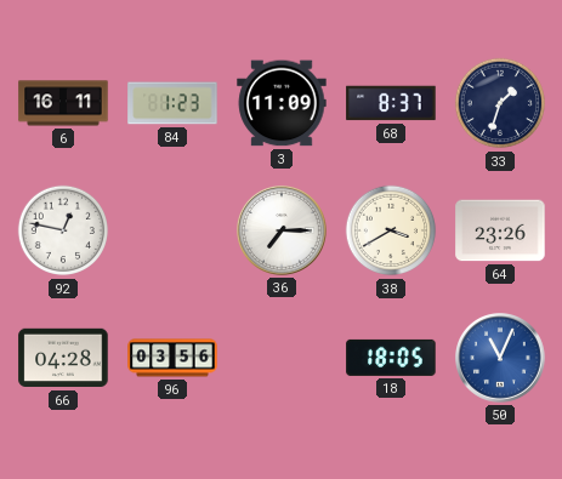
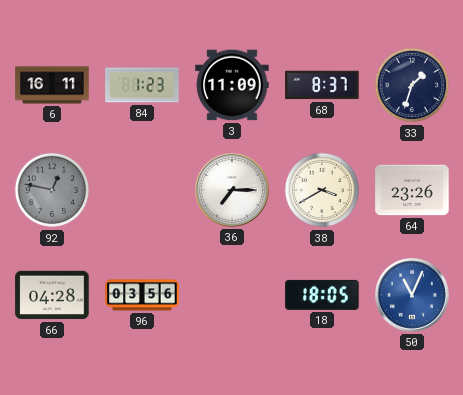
92 dial: white -> grey
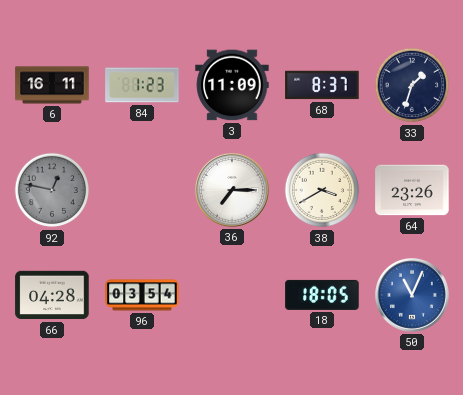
96: 03:56 -> 03:54
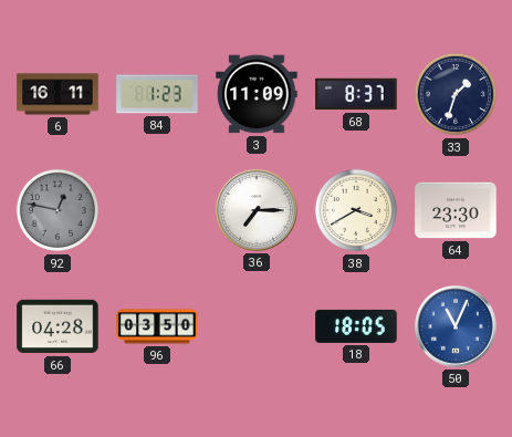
64: 23:26 -> 23:30
96: 03:54 -> 03:50
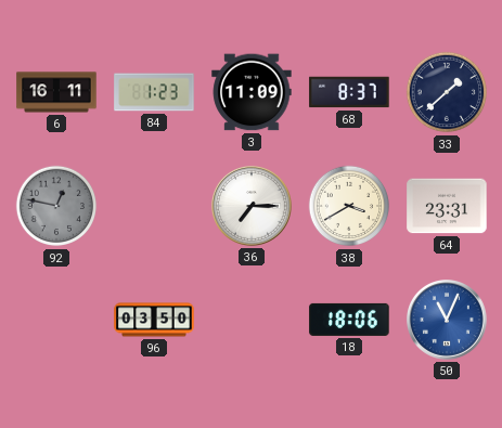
33: 1:33 -> 1:38
64: 23:30 -> 23:31
66: 04:28 -> none
18: 18:05 -> 18:06
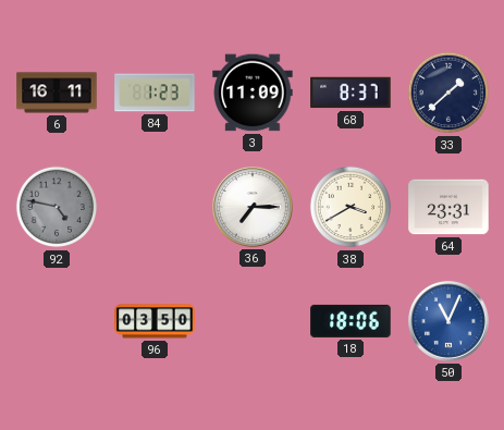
92: 12:47 -> 4:47
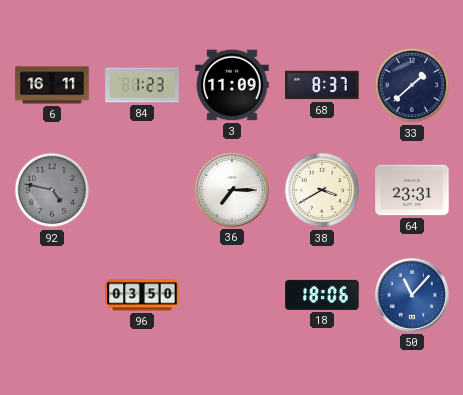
50: 11:04 -> 11:07
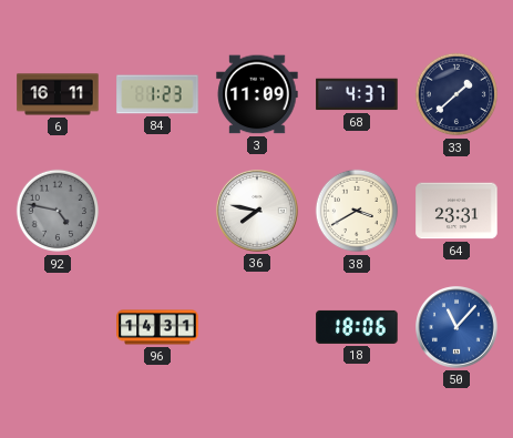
68: 8:37 -> 4:37
36: 7:15 -> 7:47
96: 03:50 -> 14:31
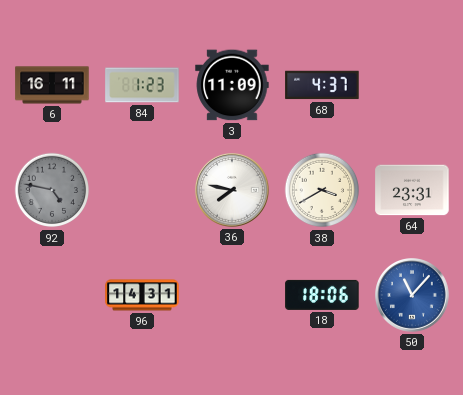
33: 1:38 -> none
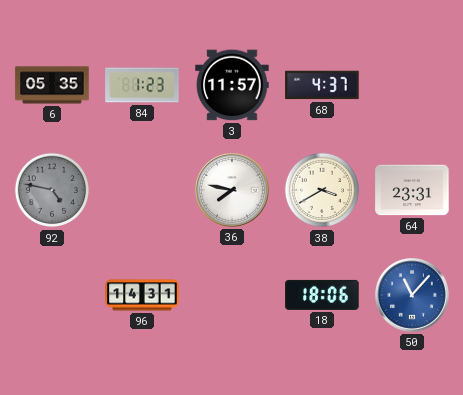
6: 16:11 -> 05:35
3: 11:09 -> 11:57
